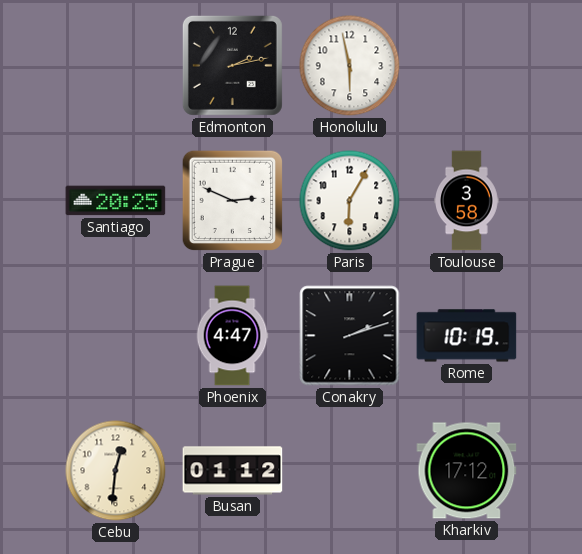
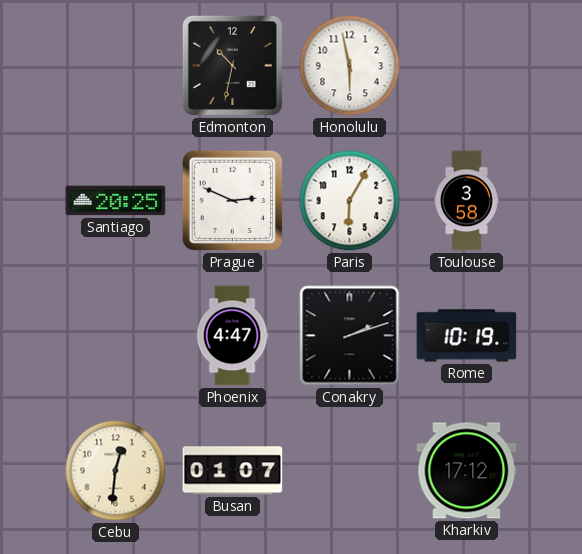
Edmonton: 2:13 -> 10:32
Busan: 01:12 -> 01:07
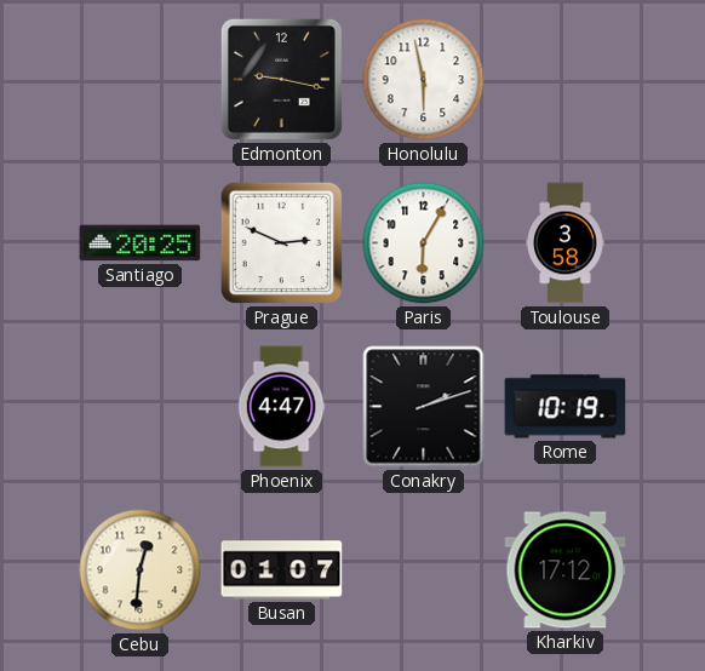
Edmonton: 10:32 -> 9:17
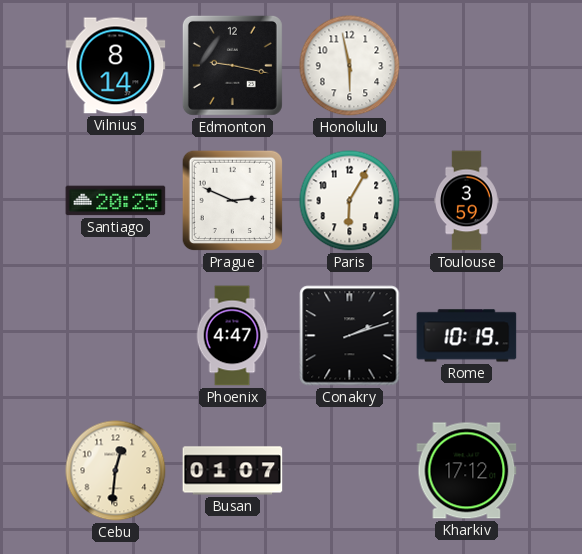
Vilnius: none -> 8:14
Toulouse: 3:58 -> 3:59
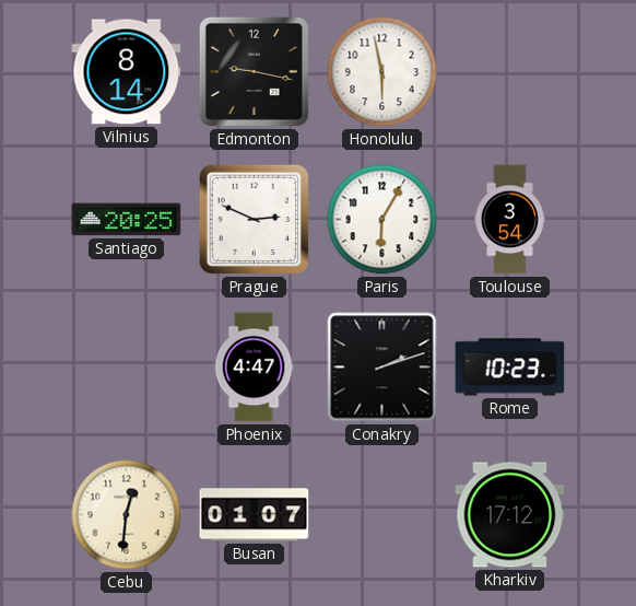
Toulouse: 3:59 -> 3:54
Rome: 10:19 -> 10:23
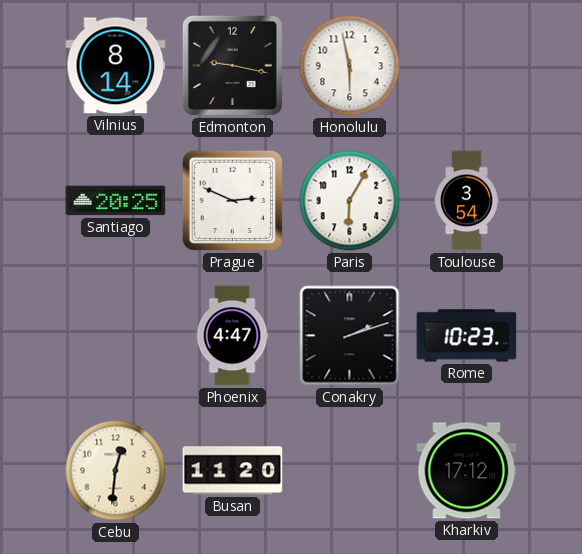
Busan: 01:07 -> 11:20
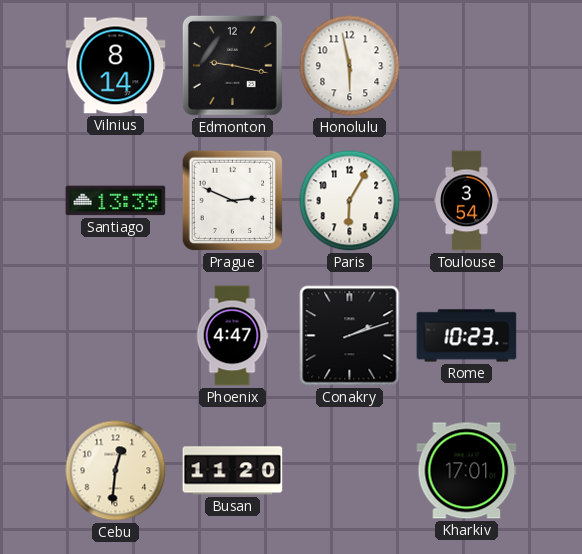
Santiago: 20:25 -> 13:39
Kharkiv: 17:12 -> 17:01
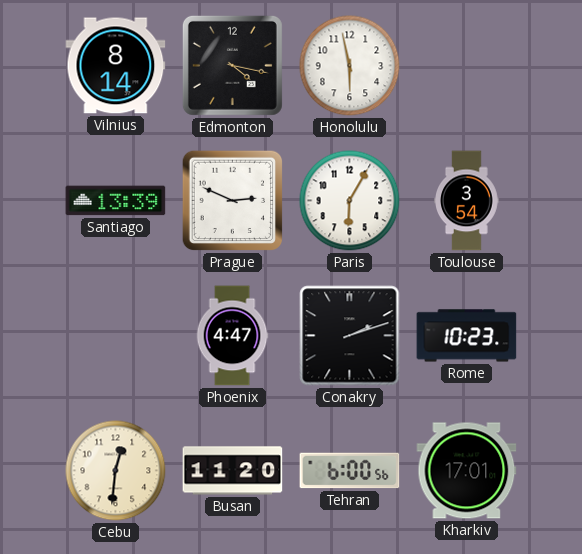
Edmonton: 9:17 -> 4:17
Tehran: none -> 6:00
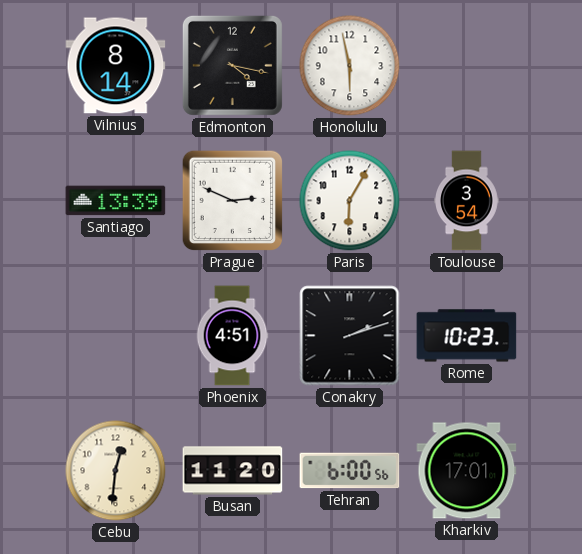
Phoenix: 4:47 -> 4:51
